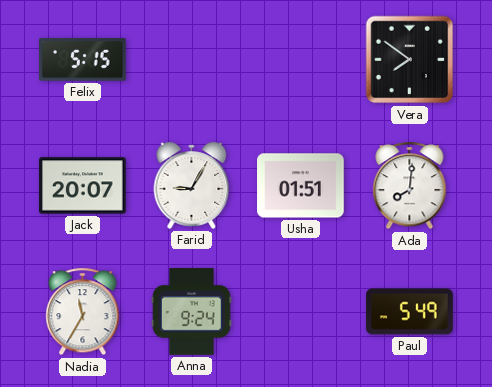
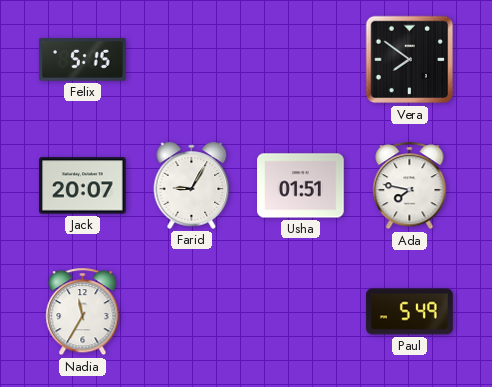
Ada: 8:01 -> 7:47
Anna: 9:24 -> none
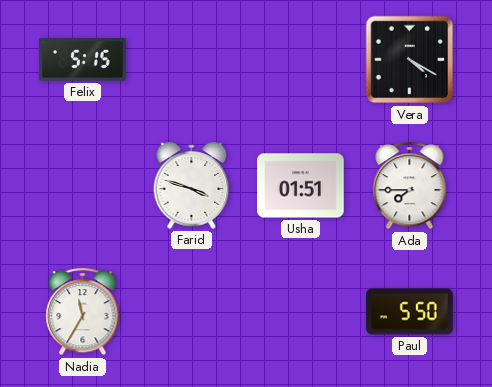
Vera: 7:51 -> 4:20
Jack: 20:07 -> none
Farid: 9:05 -> 3:48
Ada: 7:47 -> 7:45
Paul: 5:49 -> 5:50
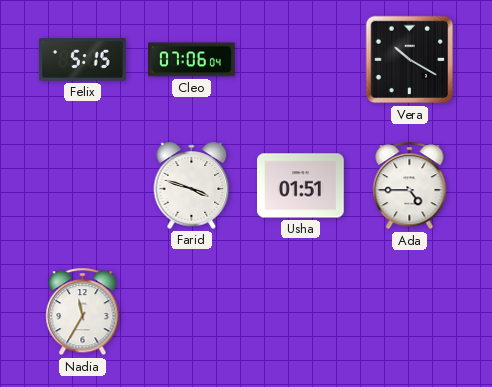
Cleo: none -> 07:06
Vera: 4:20 -> 10:20
Ada: 7:45 -> 4:45
Paul: 5:50 -> none
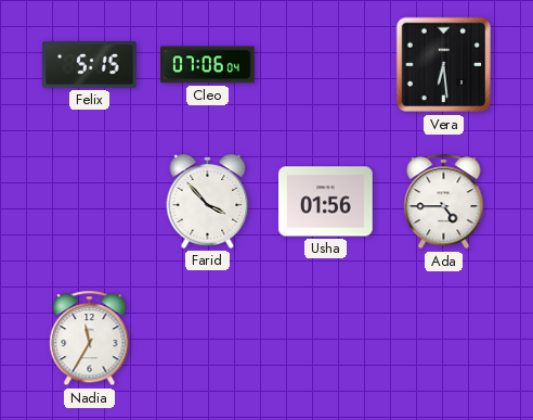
Vera: 10:20 -> 6:29
Farid: 3:48 -> 3:53
Usha: 01:51 -> 01:56
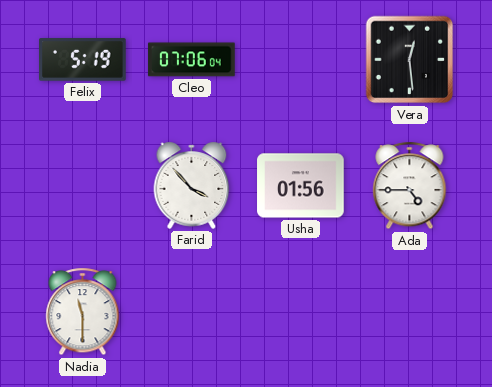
Felix: 5:15 -> 5:19
Vera: 6:29 -> 12:29
Nadia: 11:35 -> 11:30
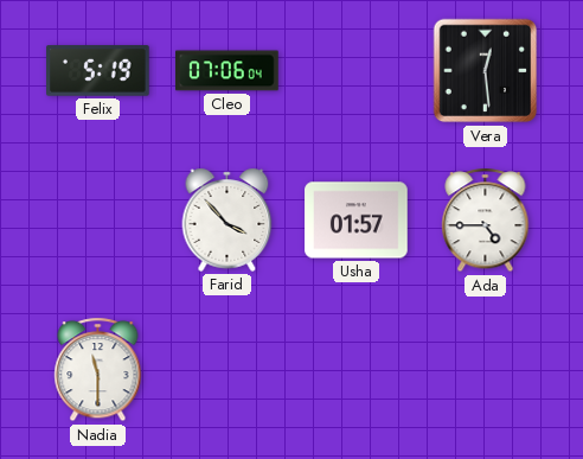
Usha: 01:56 -> 01:57
